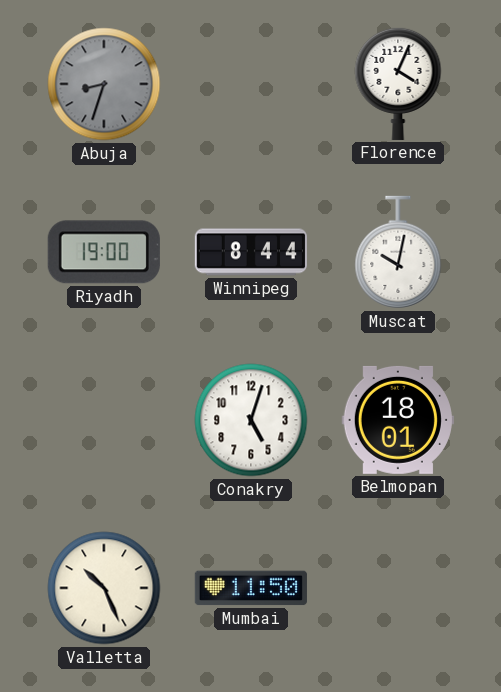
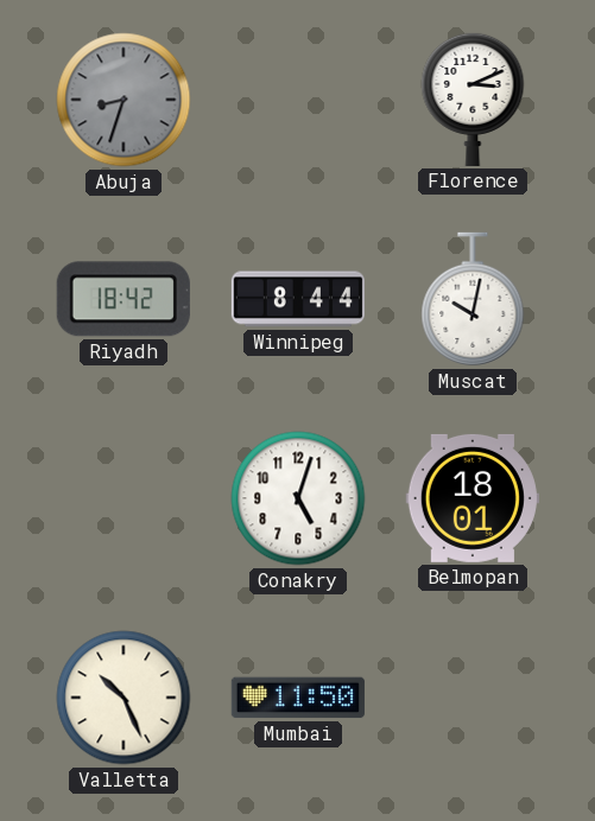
Florence: 4:04 -> 3:11
Riyadh: 19:00 -> 18:42
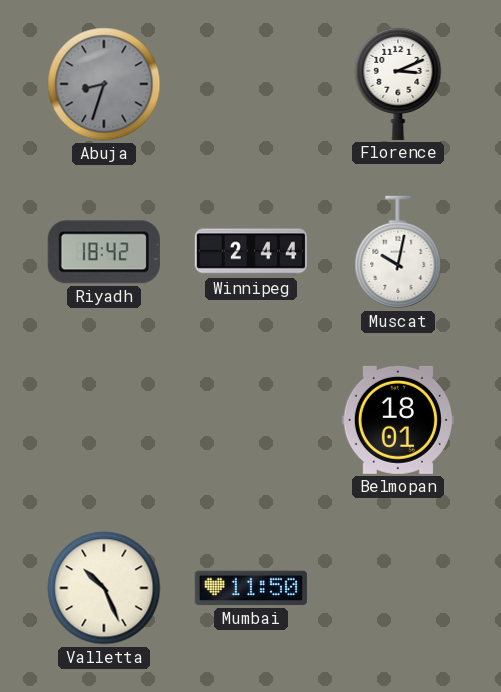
Winnipeg: 8:44 -> 2:44
Conakry: 5:03 -> none
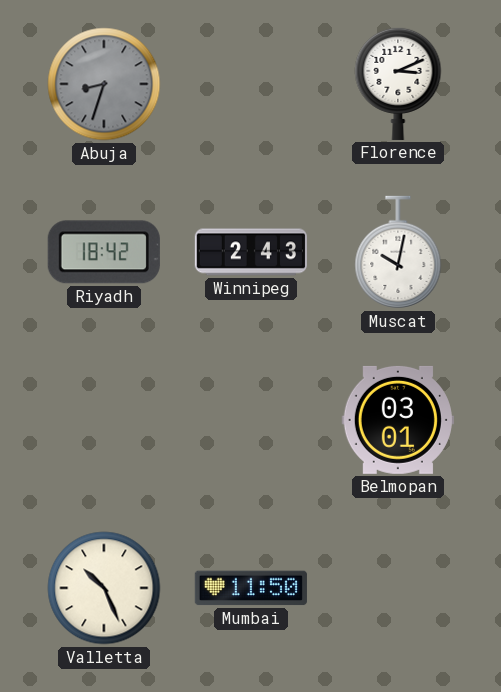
Winnipeg: 2:44 -> 2:43
Belmopan: 18:01 -> 03:01
